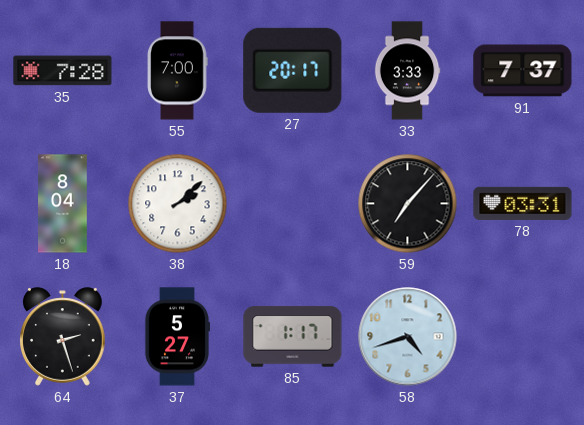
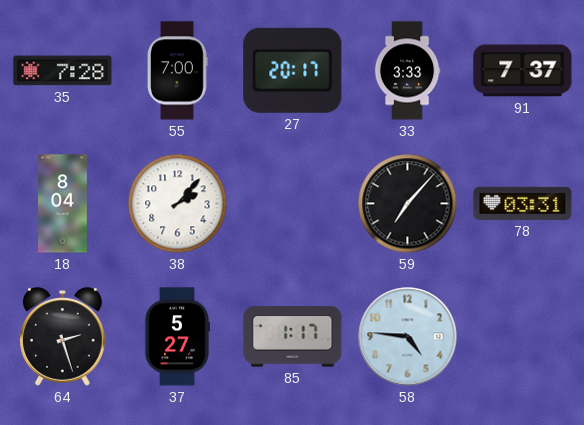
38: 2:08 -> 2:07
58: 4:42 -> 4:46
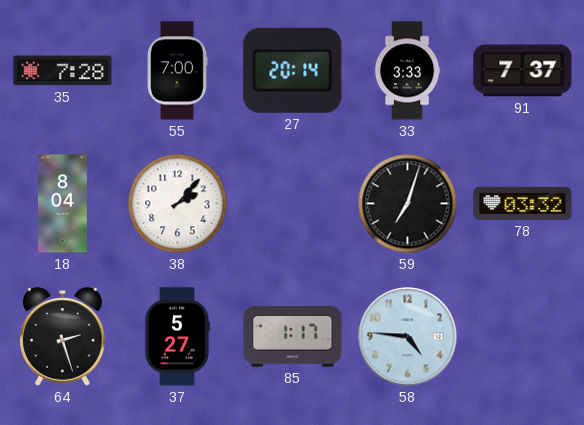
27: 20:17 -> 20:14
59: 7:07 -> 7:03
78: 03:31 -> 03:32
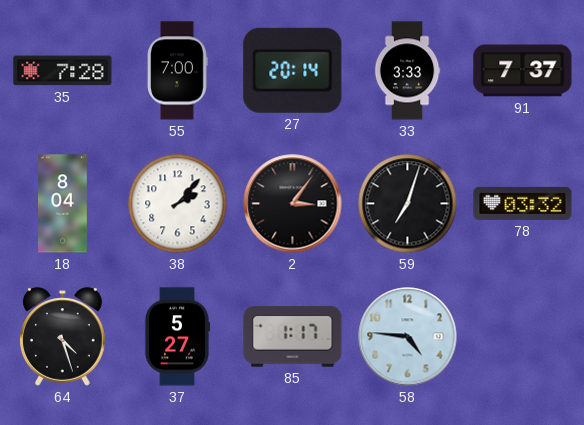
2: none -> 3:06
64: 2:27 -> 4:27
